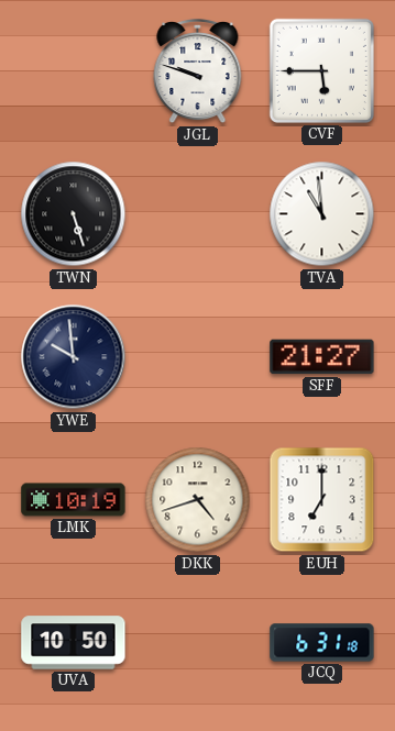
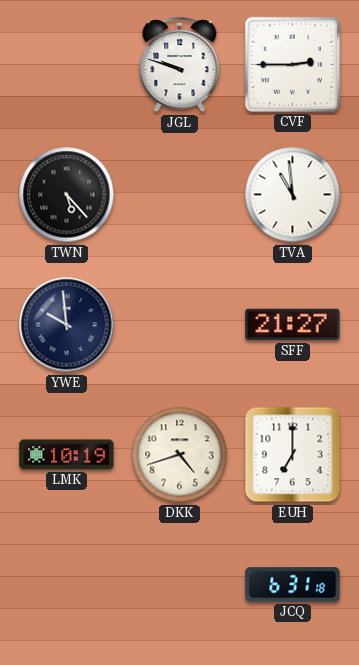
CVF: 5:45 -> 2:45
TWN: 5:27 -> 5:23
UVA: 10:50 -> none
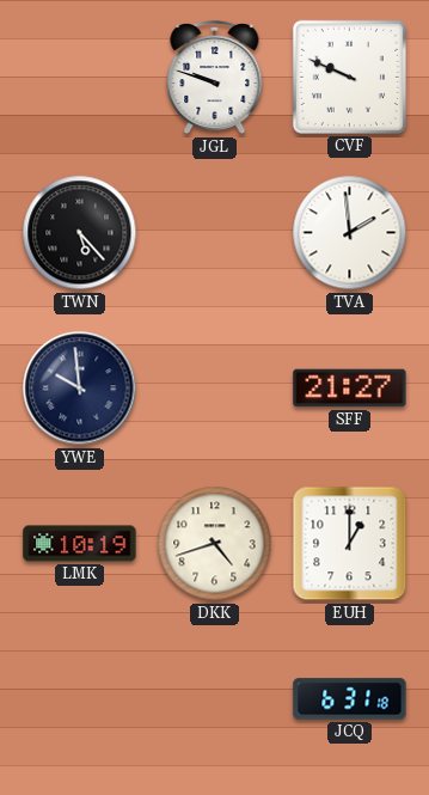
CVF: 2:45 -> 9:49
TVA: 10:59 -> 1:59
EUH: 7:00 -> 1:00
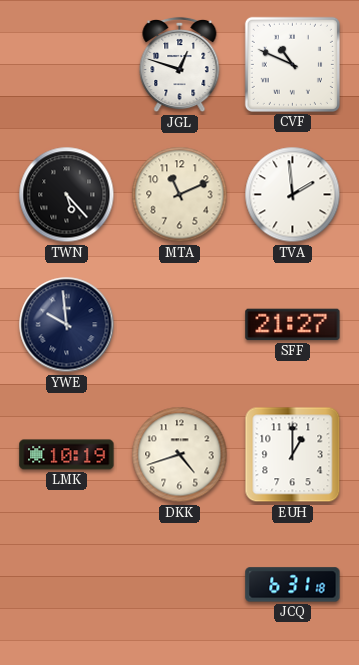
JGL: 9:48 -> 12:48
CVF: 9:49 -> 10:49
MTA: none -> 11:11
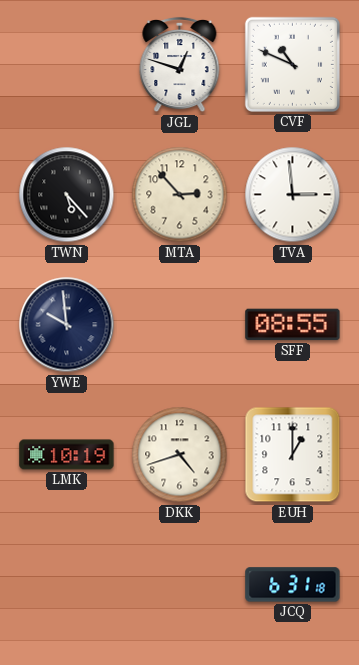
MTA: 11:11 -> 2:53
TVA: 1:59 -> 2:59
SFF: 21:27 -> 08:55
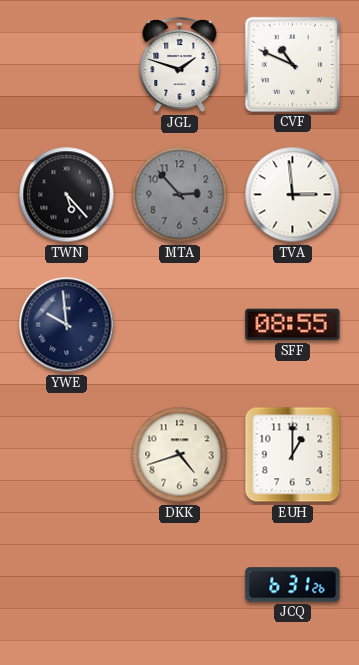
JGL: 12:48 -> 1:48
MTA dial: cream -> grey
LMK: 10:19 -> none
JCQ: 6:31:18 -> 6:31:26
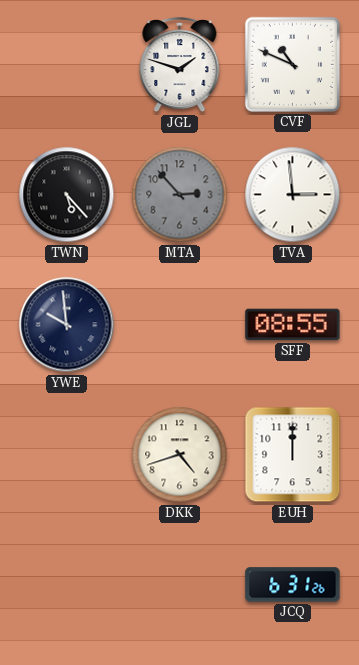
EUH: 1:00 -> 12:00
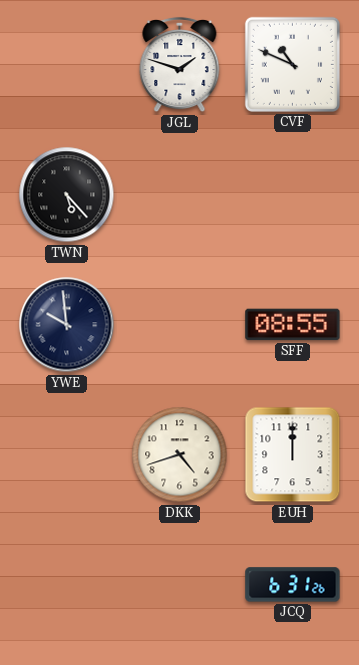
MTA: 2:53 -> none
TVA: 2:59 -> none
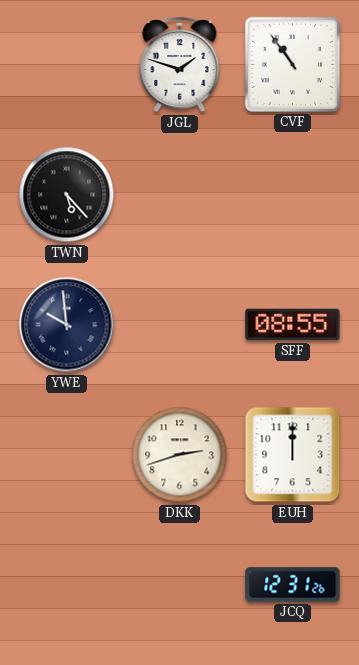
CVF: 10:49 -> 10:54
DKK: 4:42 -> 2:42
JCQ: 6:31 -> 12:31
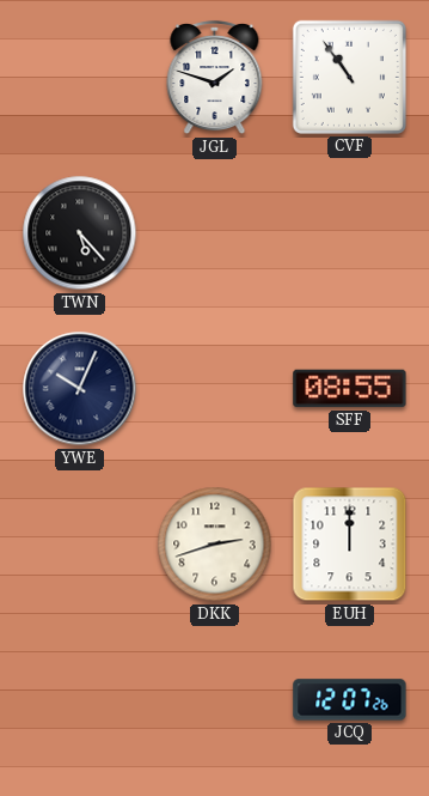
YWE: 9:59 -> 10:04
JCQ: 12:31 -> 12:07
